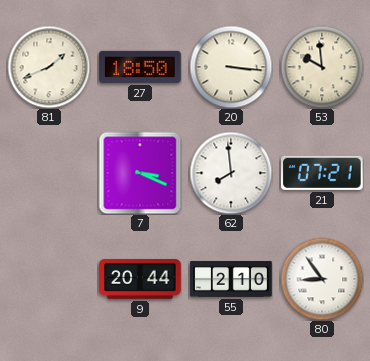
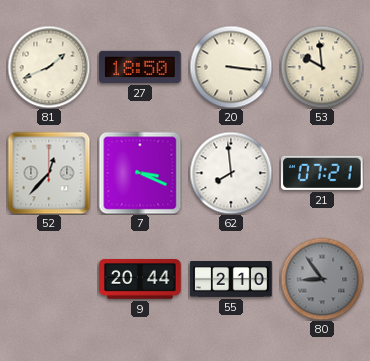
52: none -> 12:37
80 dial: white -> grey
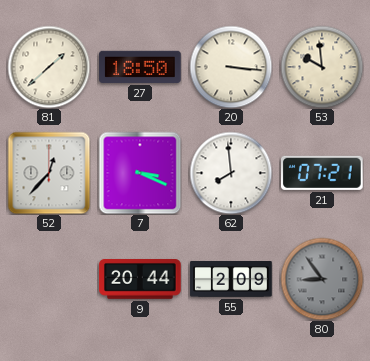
81: 1:41 -> 1:38
55: 2:10 -> 2:09
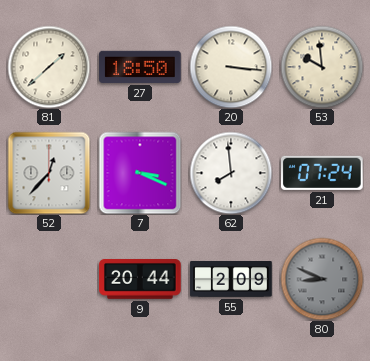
21: 07:21 -> 07:24
80: 8:54 -> 8:49
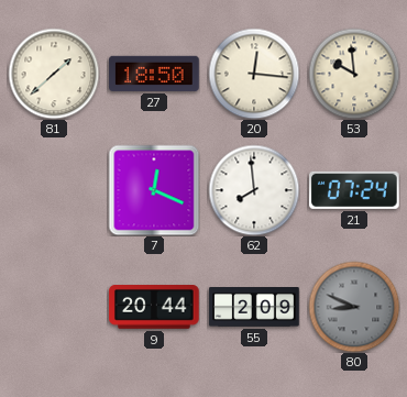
20: 3:16 -> 12:16
52: 12:37 -> none
7: 3:19 -> 12:19
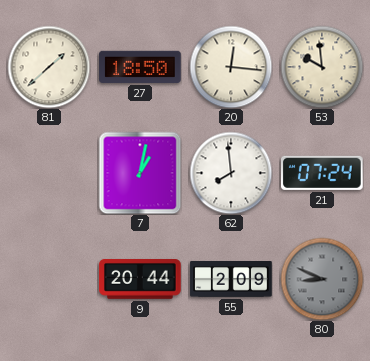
7: 12:19 -> 1:02
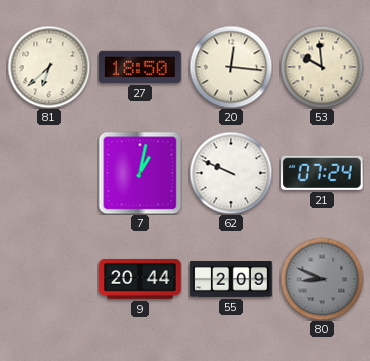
81: 1:38 -> 6:38
62: 7:59 -> 9:49
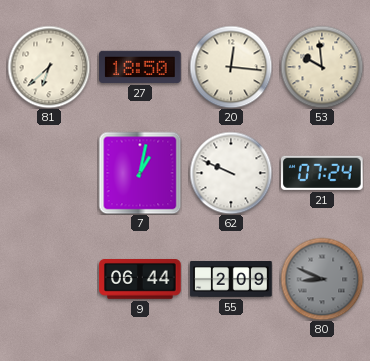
9: 20:44 -> 06:44
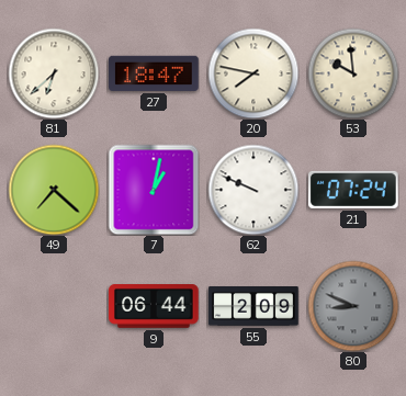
27: 18:50 -> 18:47
20: 12:16 -> 7:47
49: none -> 7:22
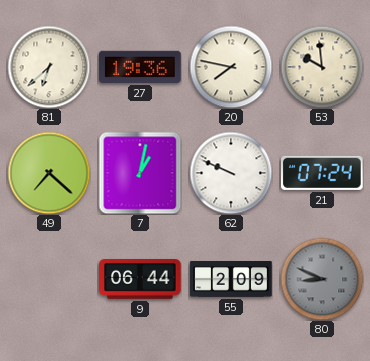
27: 18:47 -> 19:36
